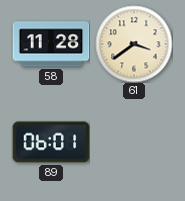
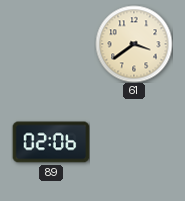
58: 11:28 -> none
89: 06:01 -> 02:06
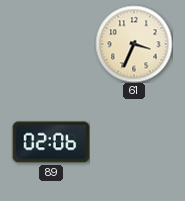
61: 3:39 -> 3:34
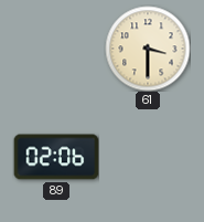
61: 3:34 -> 3:30
